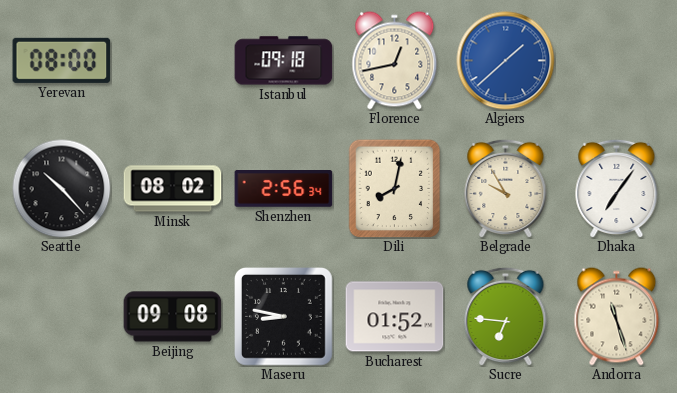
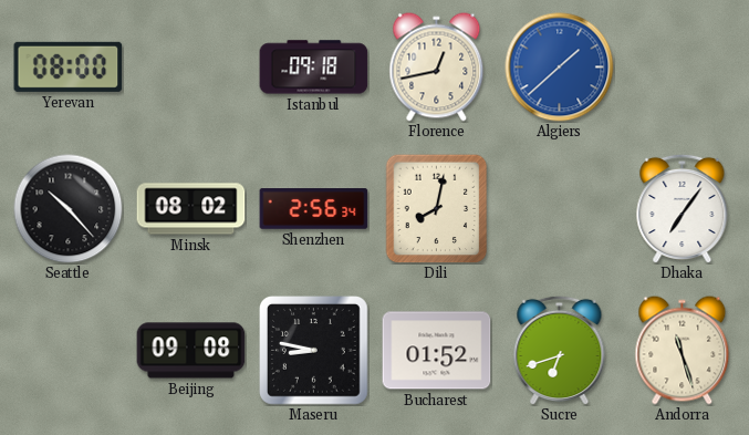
Belgrade: 9:55 -> none
Sucre: 6:46 -> 6:42
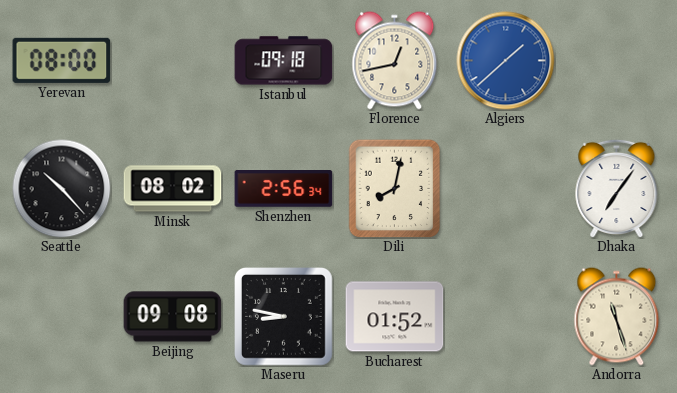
Sucre: 6:42 -> none
